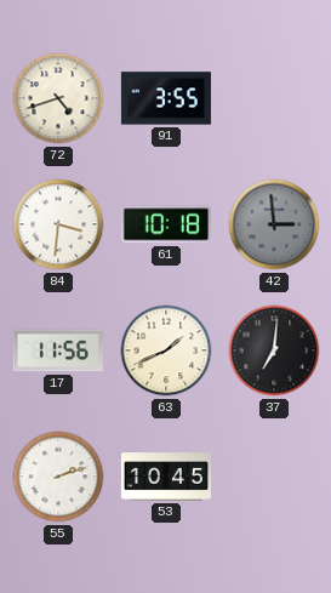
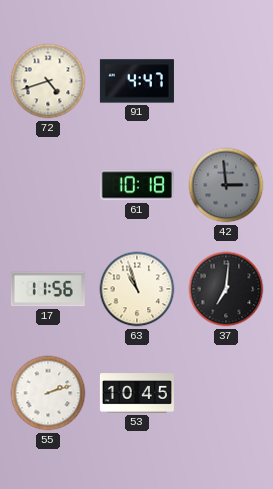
91: 3:55 -> 4:47
84: 3:31 -> none
63: 1:41 -> 10:57
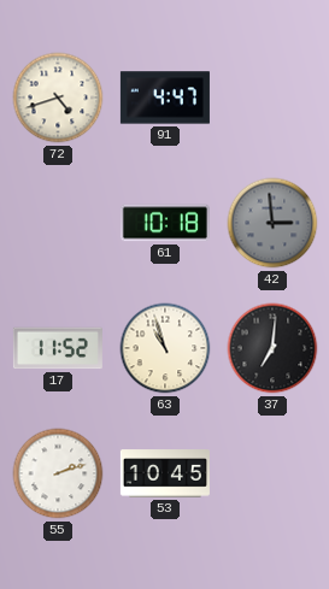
17: 11:56 -> 11:52
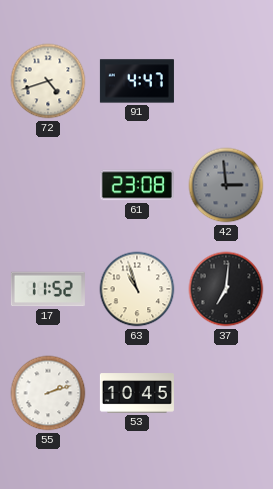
61: 10:18 -> 23:08
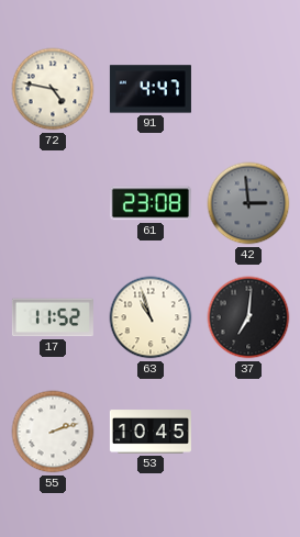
72: 4:42 -> 4:47
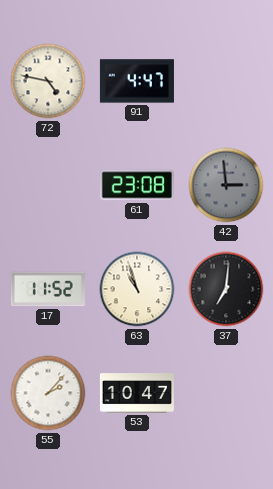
55: 2:12 -> 2:07
53: 10:45 -> 10:47
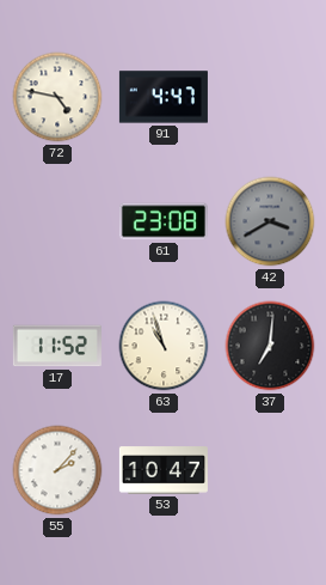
42: 2:59 -> 3:40
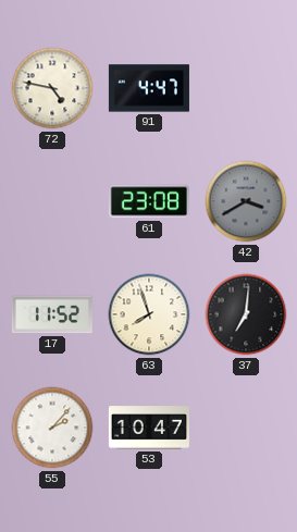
63: 10:57 -> 7:57
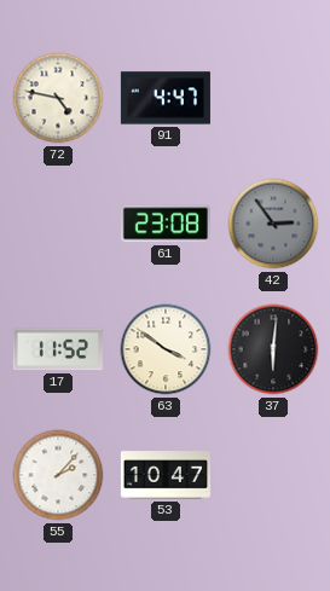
42: 3:40 -> 2:54
63: 7:57 -> 3:51
37: 7:01 -> 6:01
